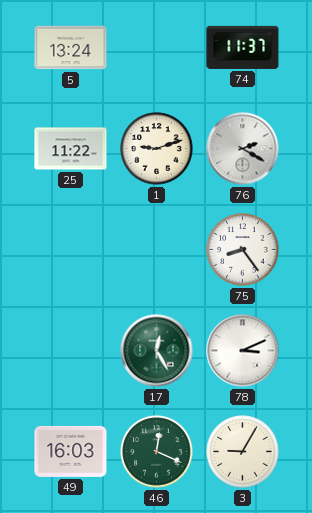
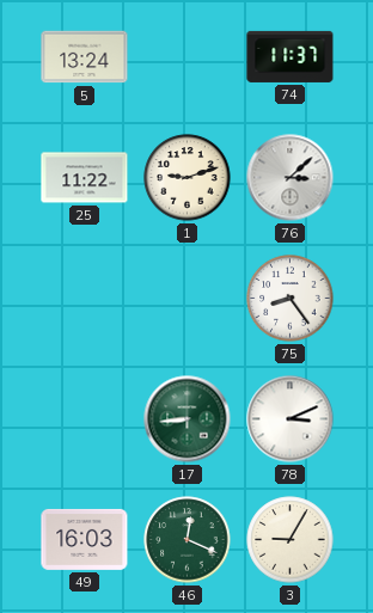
76: 2:20 -> 3:08
17: 12:25 -> 8:44
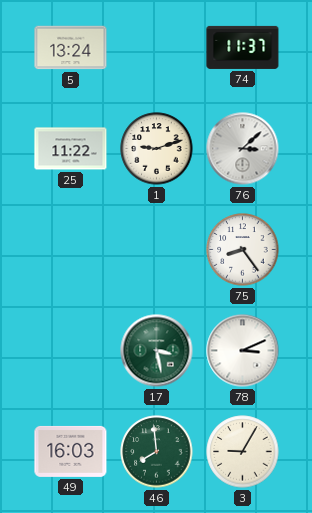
17: 8:44 -> 3:28
46: 12:19 -> 7:59
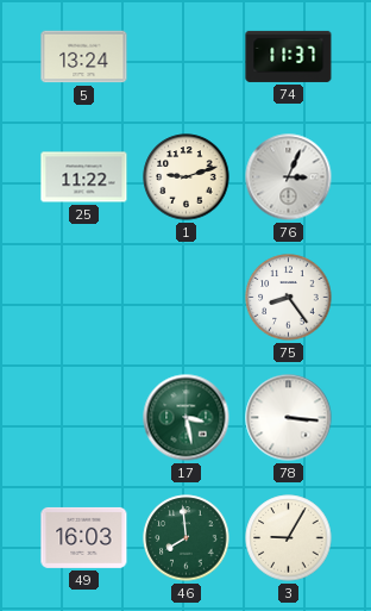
76: 3:08 -> 3:04
78: 3:11 -> 3:16
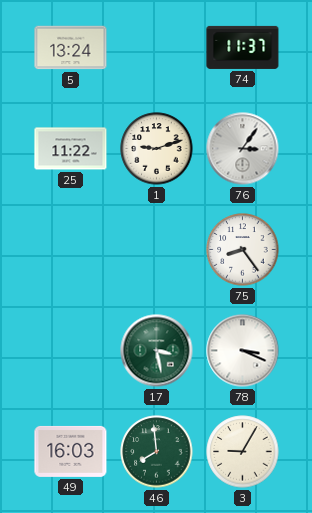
76: 3:04 -> 3:06
78: 3:16 -> 3:19
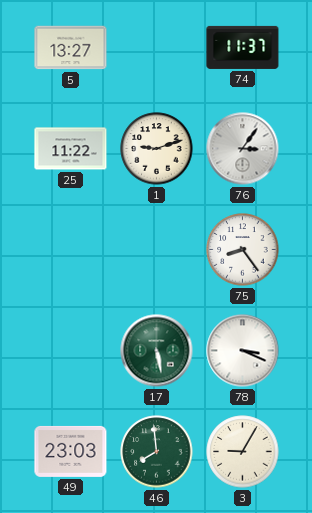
5: 13:24 -> 13:27
17: 3:28 -> 5:28
49: 16:03 -> 23:03
